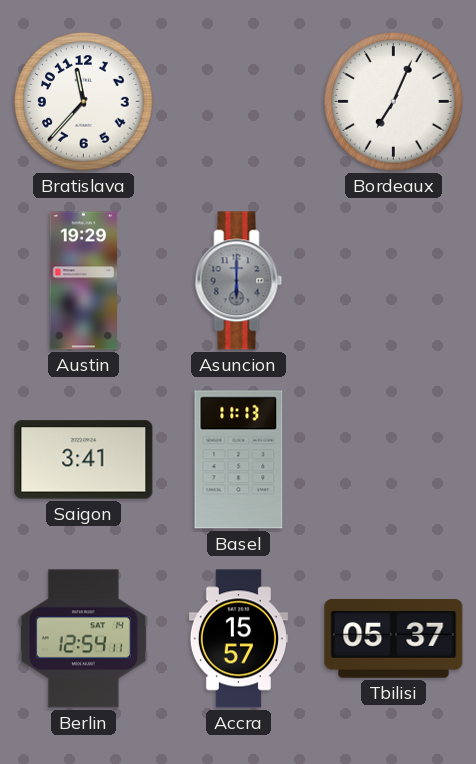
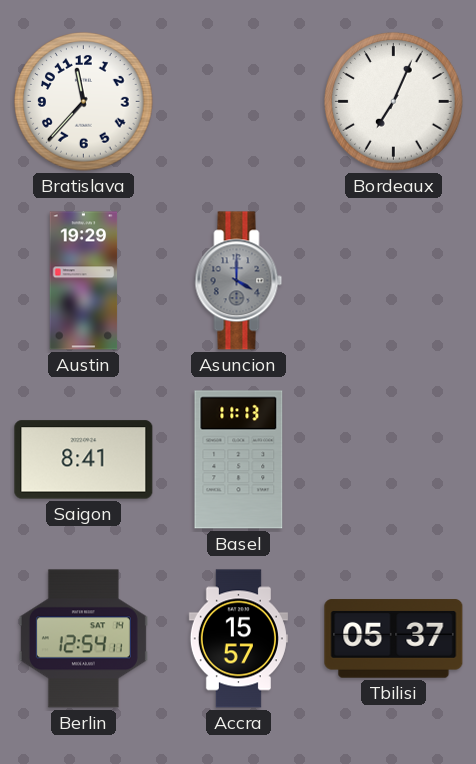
Asuncion: 6:00 -> 4:00
Saigon: 3:41 -> 8:41
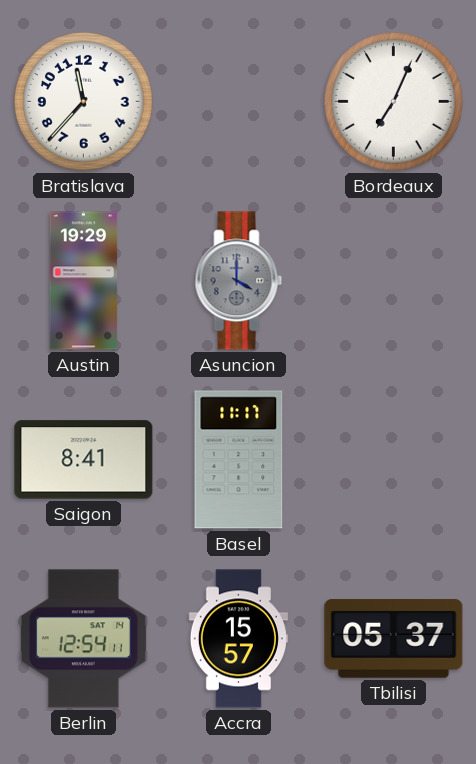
Basel: 11:13 -> 11:17
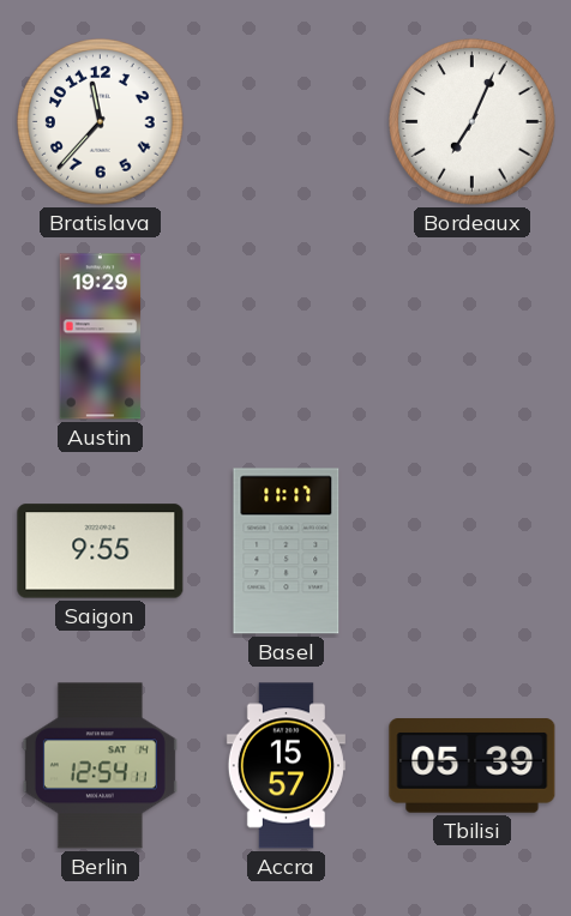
Asuncion: 4:00 -> none
Saigon: 8:41 -> 9:55
Tbilisi: 05:37 -> 05:39
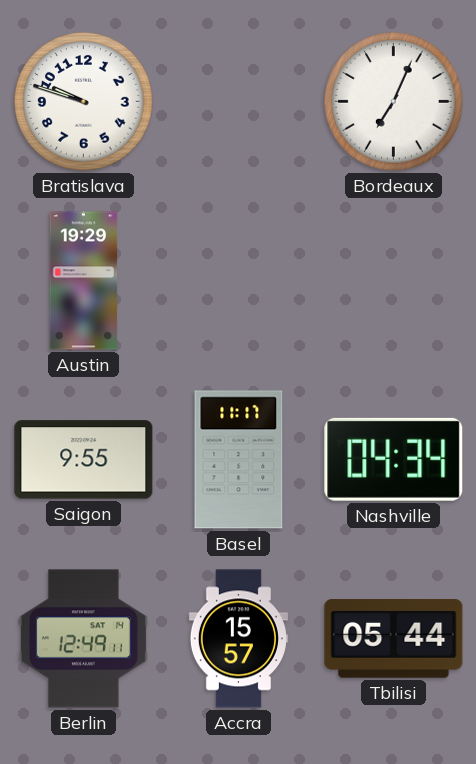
Bratislava: 11:37 -> 9:48
Nashville: none -> 04:34
Berlin: 12:54 -> 12:49
Tbilisi: 05:39 -> 05:44
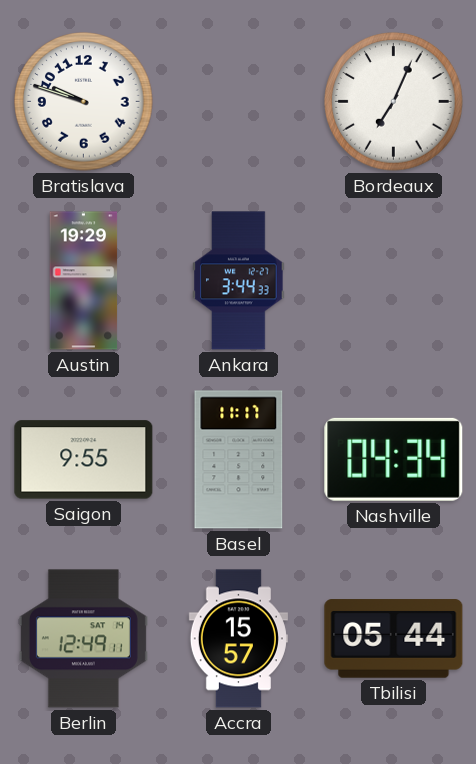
Ankara: none -> 3:44
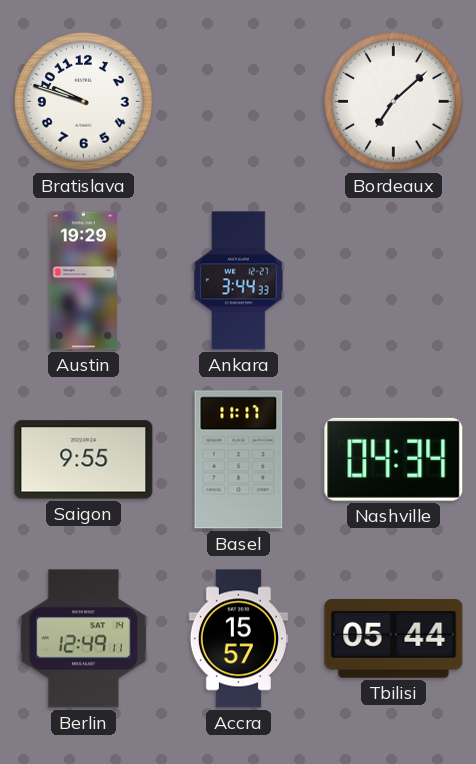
Bordeaux: 7:04 -> 7:08
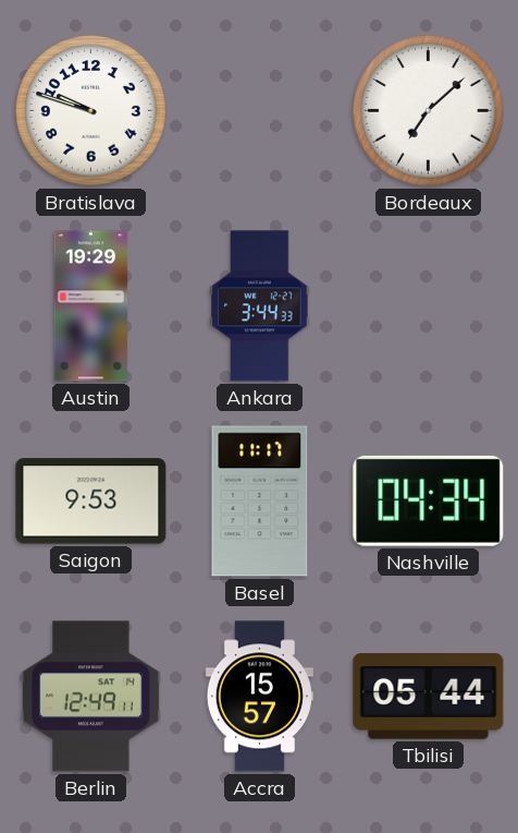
Saigon: 9:55 -> 9:53
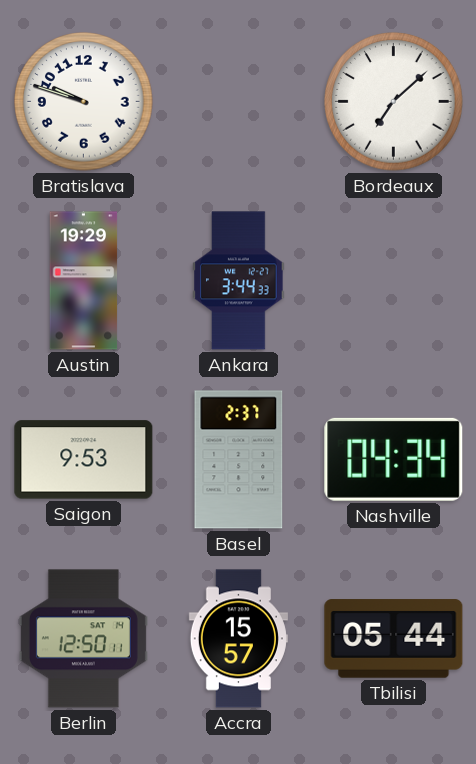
Basel: 11:17 -> 2:37
Berlin: 12:49 -> 12:50
